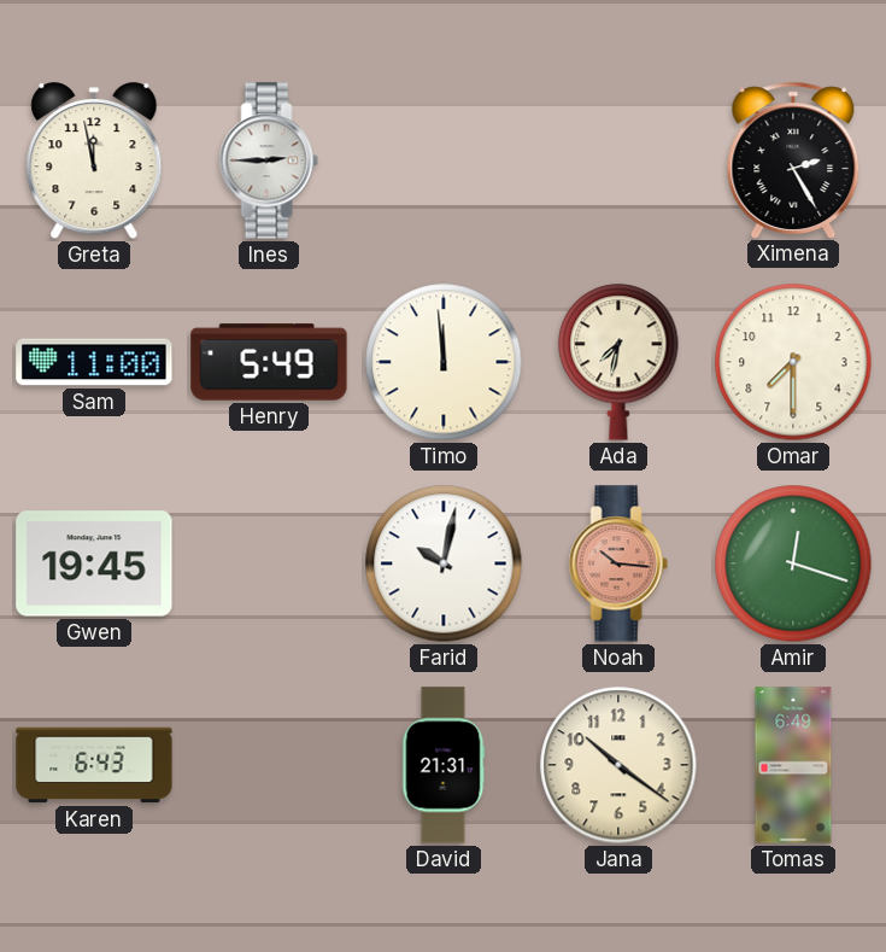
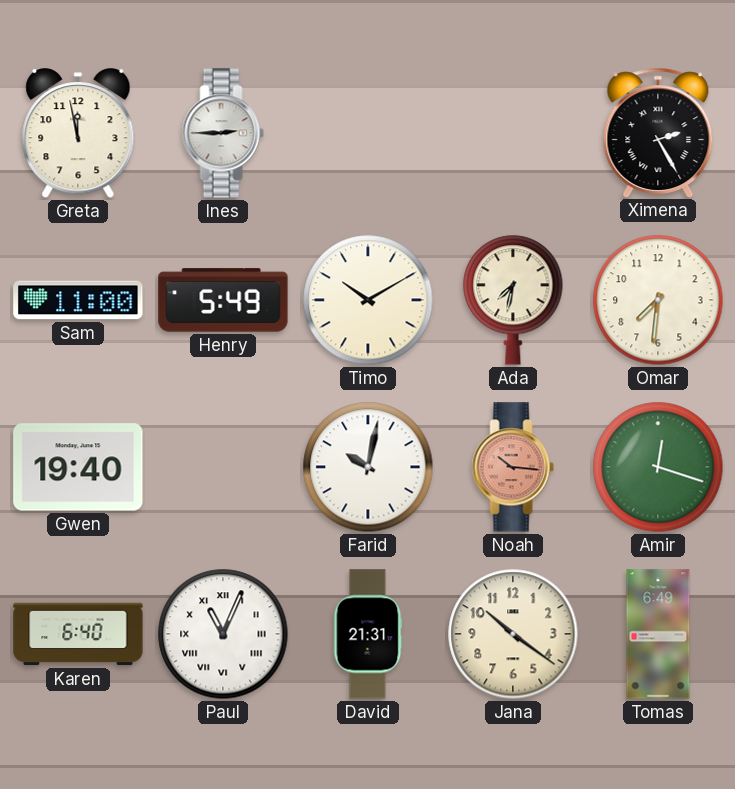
Timo: 11:59 -> 10:10
Omar: 7:30 -> 7:31
Gwen: 19:45 -> 19:40
Karen: 6:43 -> 6:40
Paul: none -> 11:04
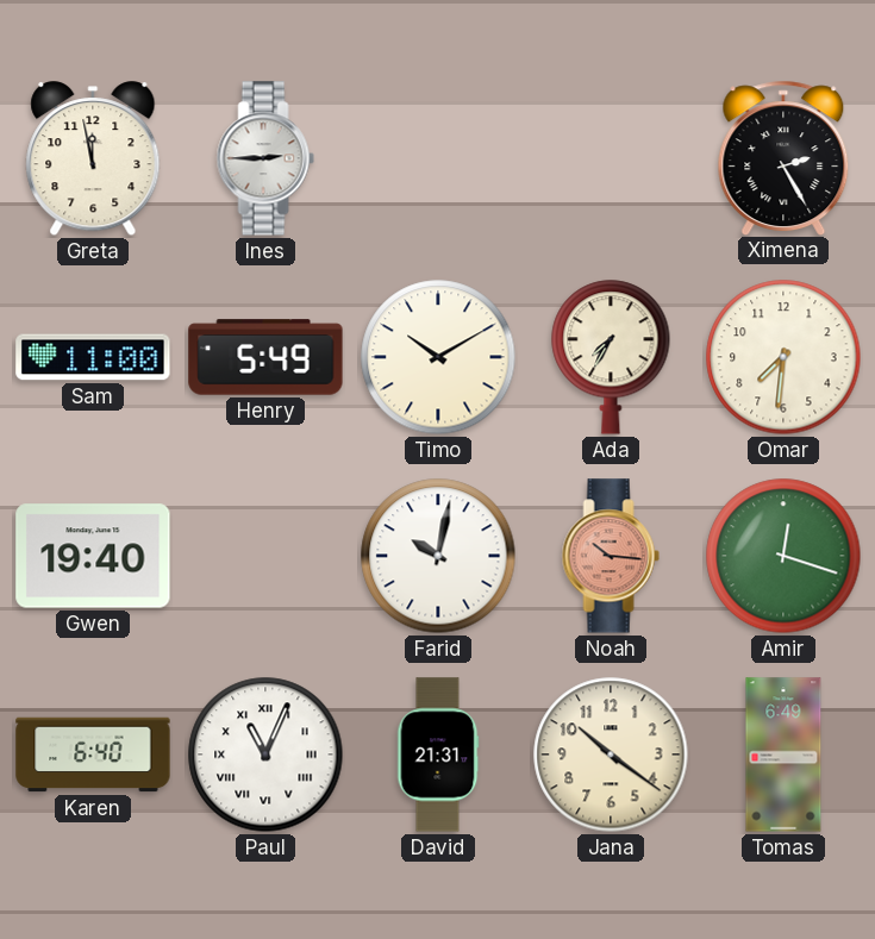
Ada: 7:32 -> 7:35
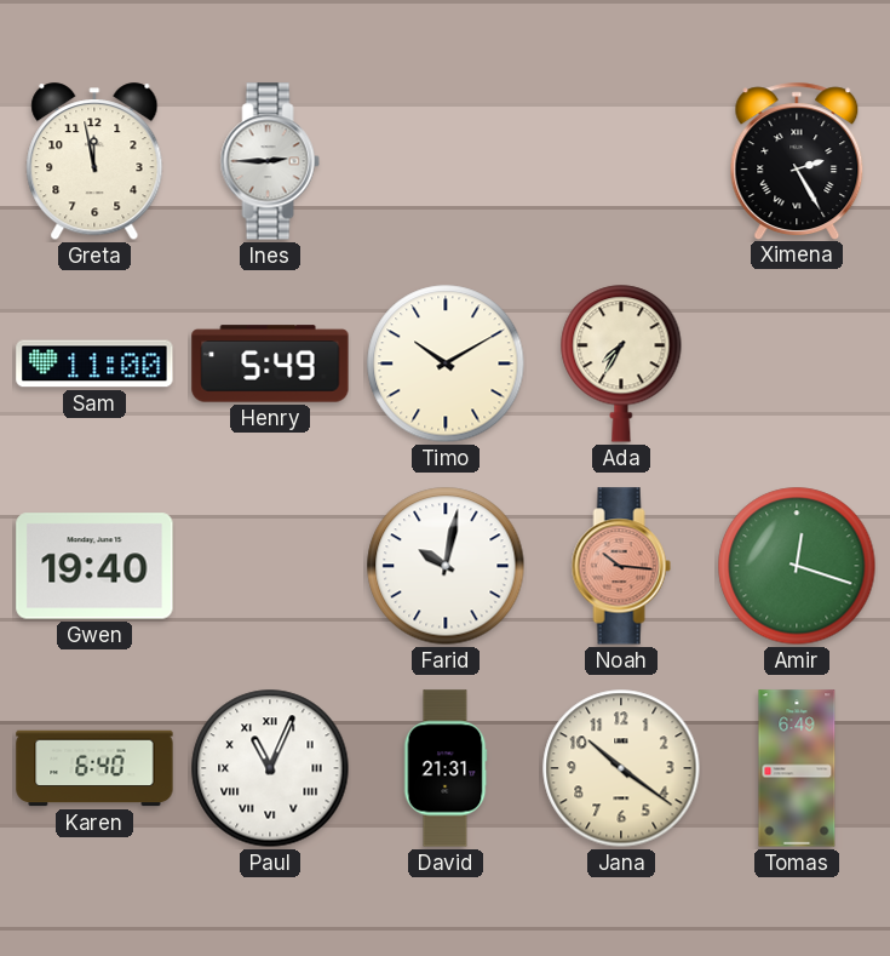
Omar: 7:31 -> none
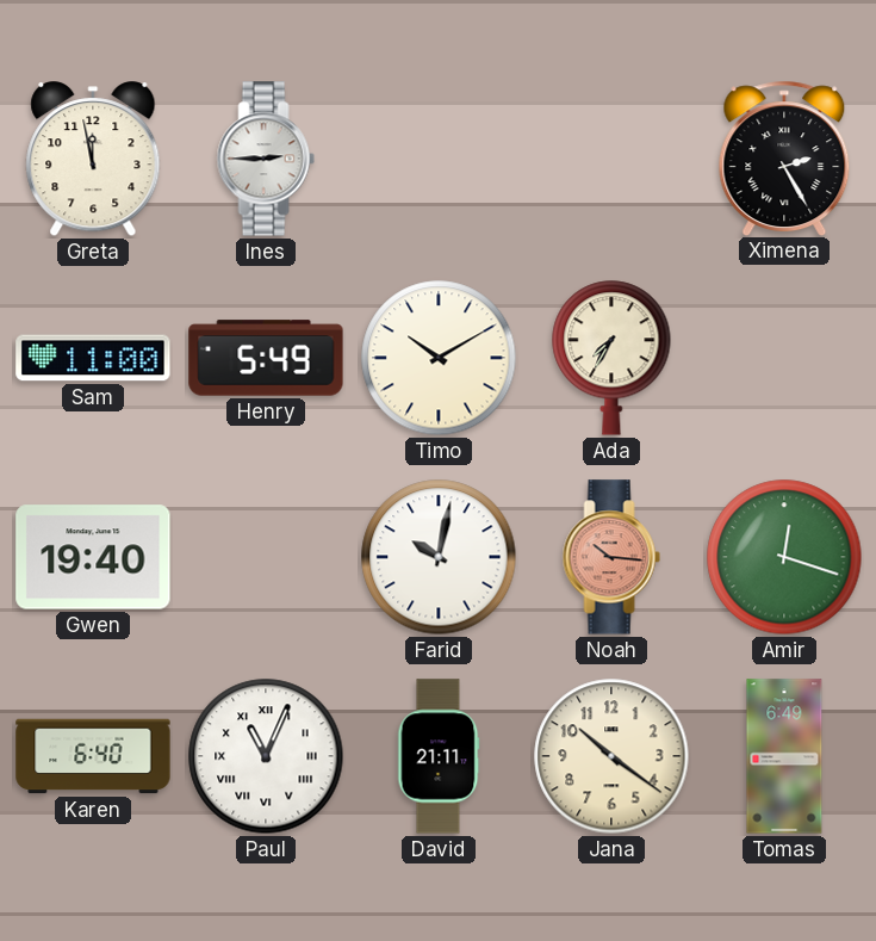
David: 21:31 -> 21:11
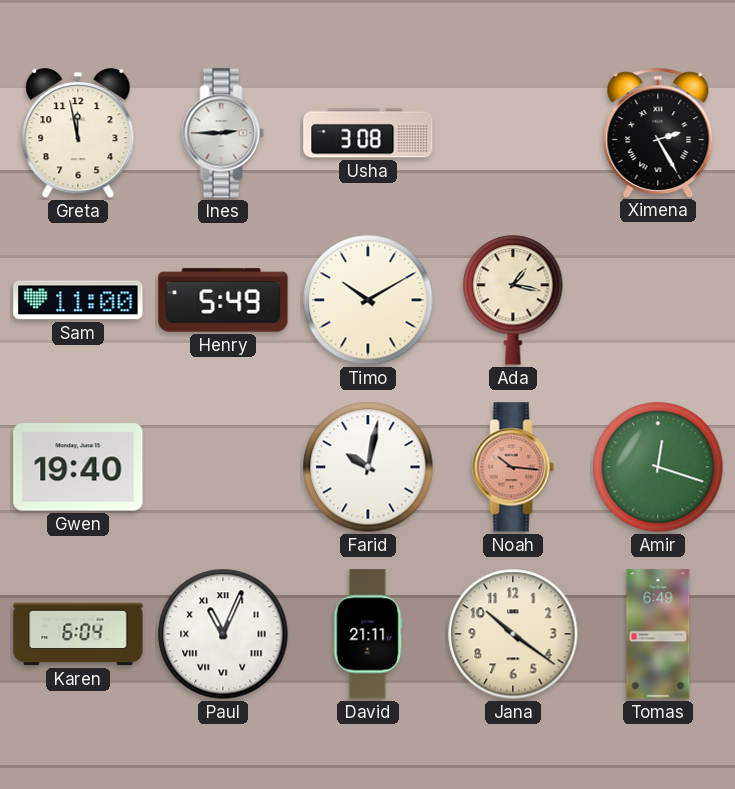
Usha: none -> 3:08
Ada: 7:35 -> 1:17
Karen: 6:40 -> 6:04
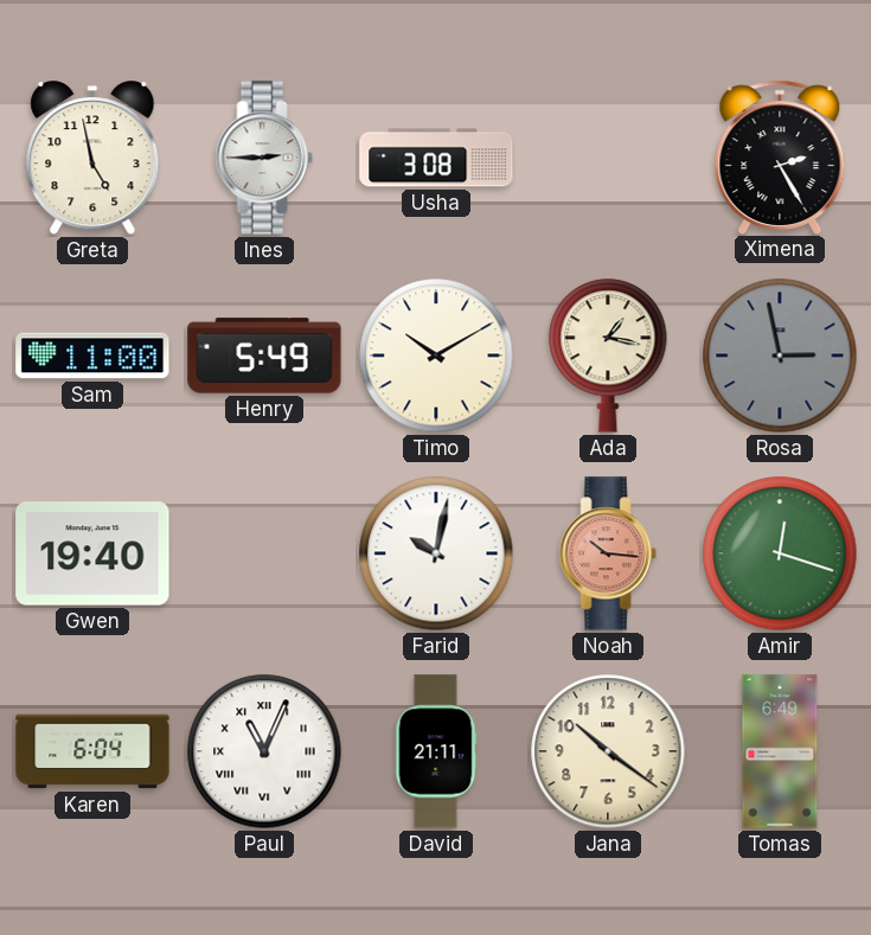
Greta: 11:58 -> 4:58
Rosa: none -> 2:58
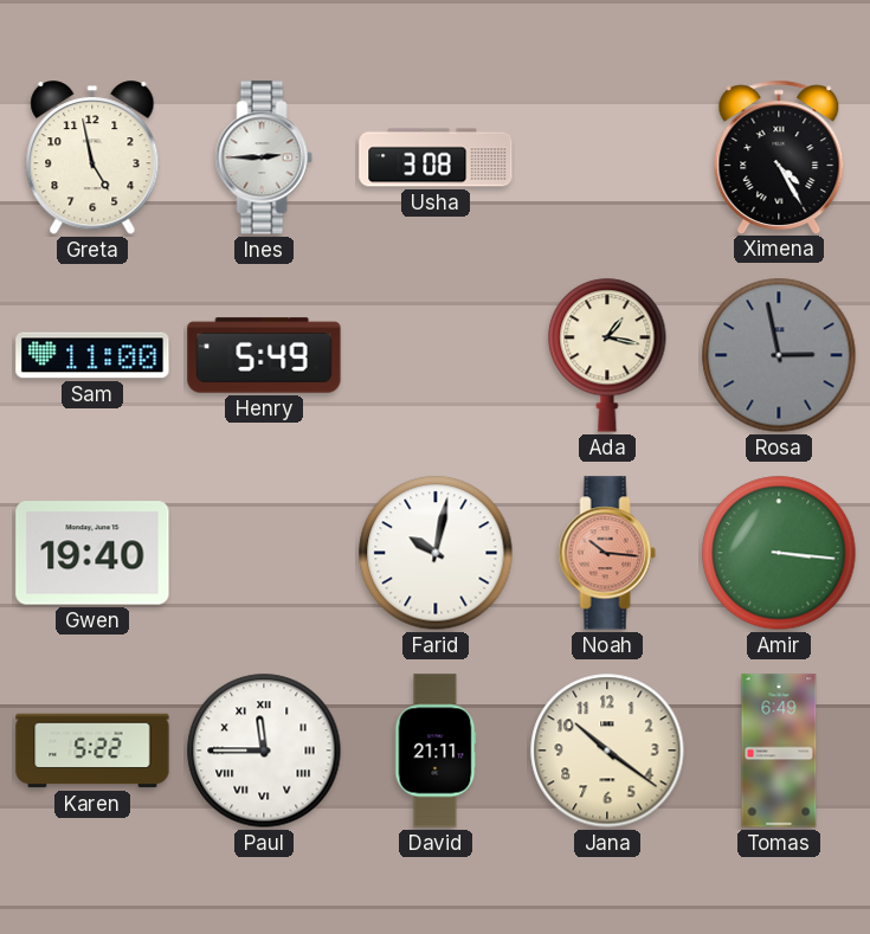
Ximena: 2:25 -> 4:25
Timo: 10:10 -> none
Amir: 12:18 -> 3:16
Karen: 6:04 -> 5:22
Paul: 11:04 -> 11:45
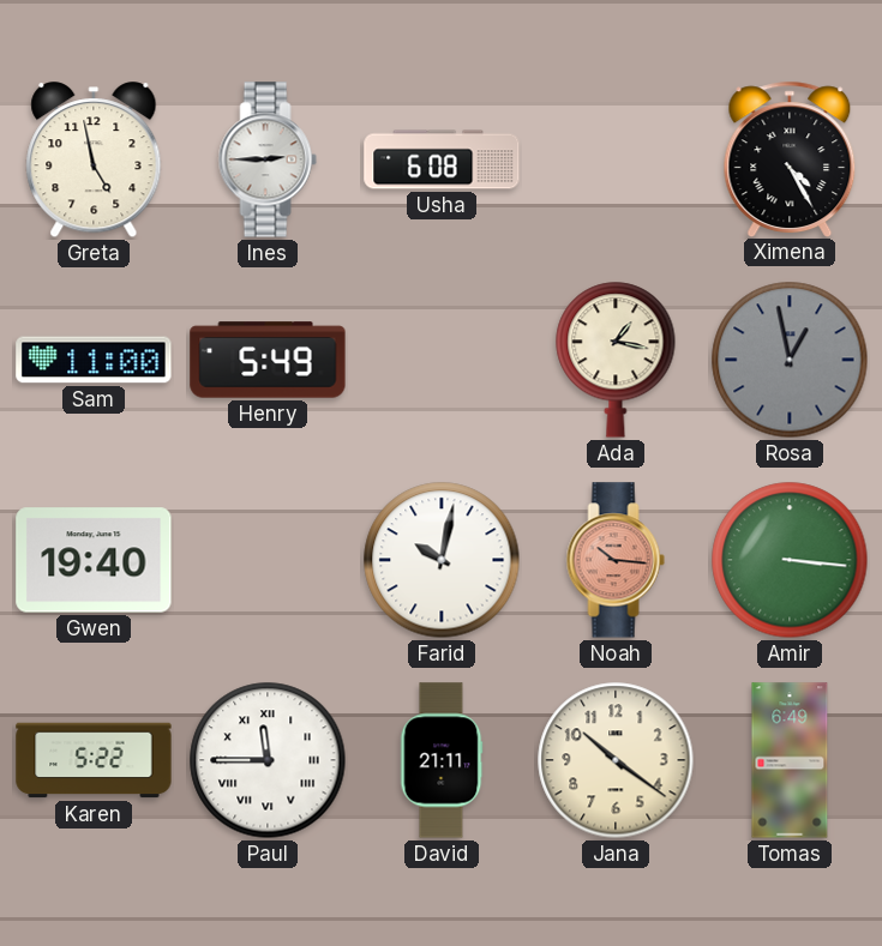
Usha: 3:08 -> 6:08
Rosa: 2:58 -> 12:58
